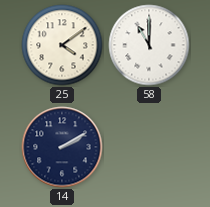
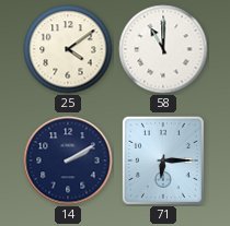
71: none -> 6:15
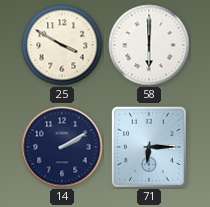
25: 4:09 -> 3:50
58: 11:00 -> 6:00
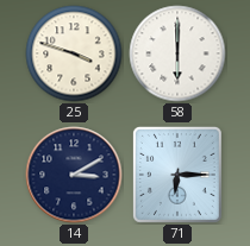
25: 3:50 -> 3:48
14: 2:10 -> 3:10
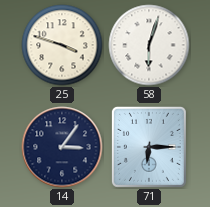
58: 6:00 -> 6:03
14: 3:10 -> 3:06
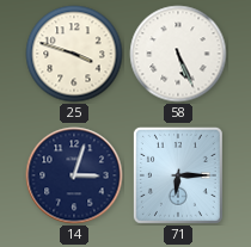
58: 6:03 -> 5:26
14: 3:06 -> 3:03
